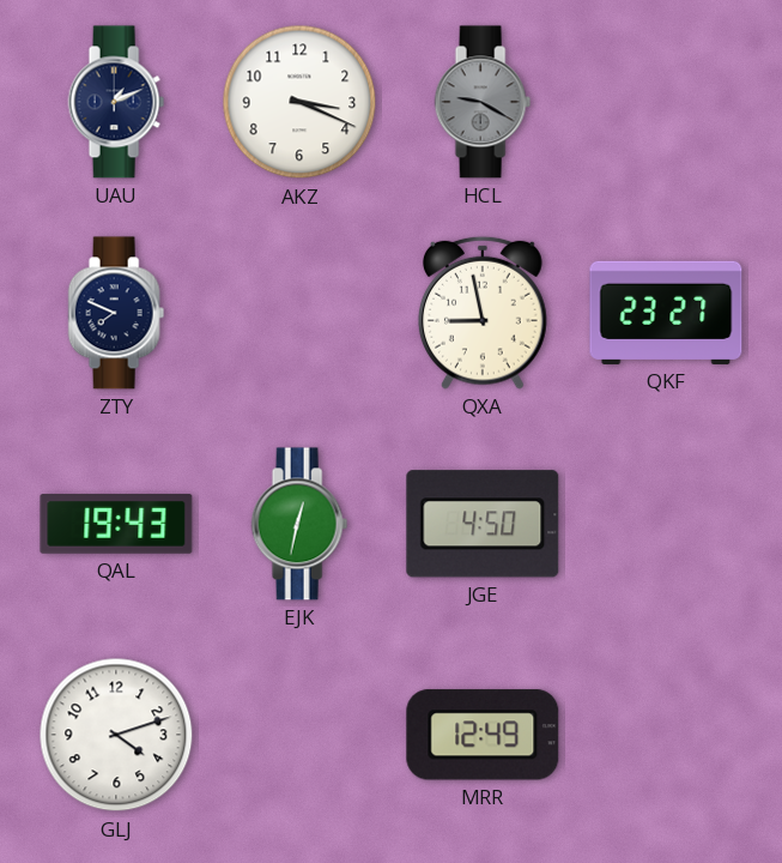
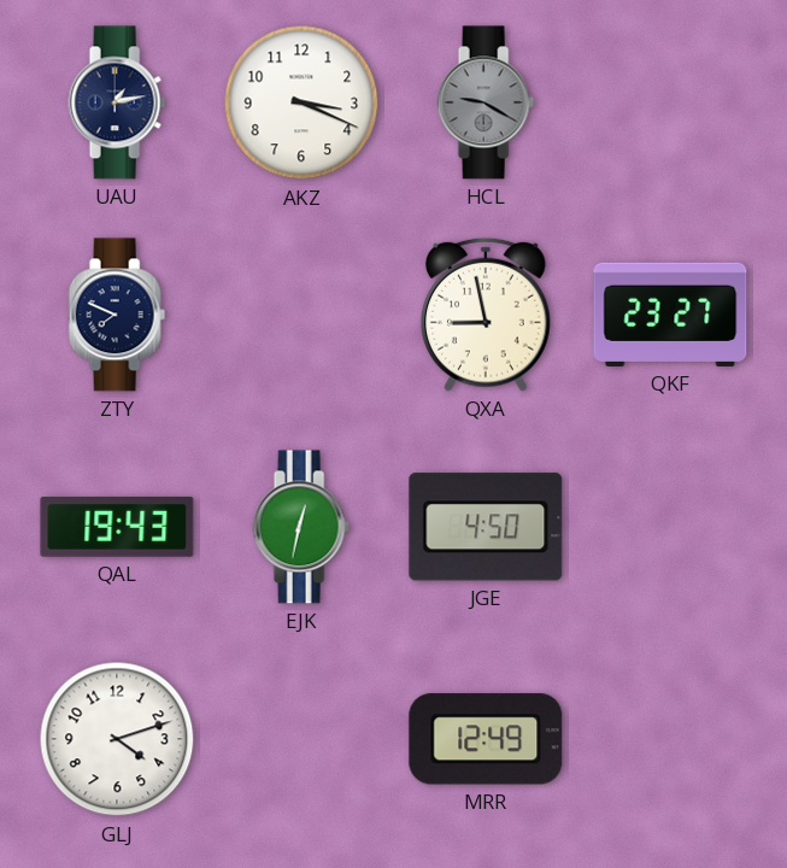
UAU: 1:11 -> 1:13
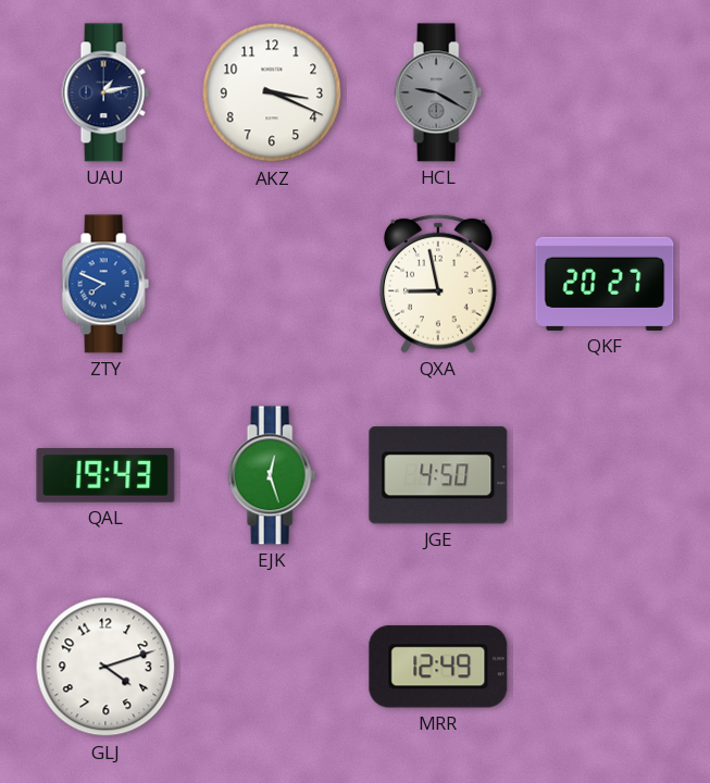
ZTY dial: navy -> blue
QKF: 23:27 -> 20:27
EJK: 12:32 -> 12:27
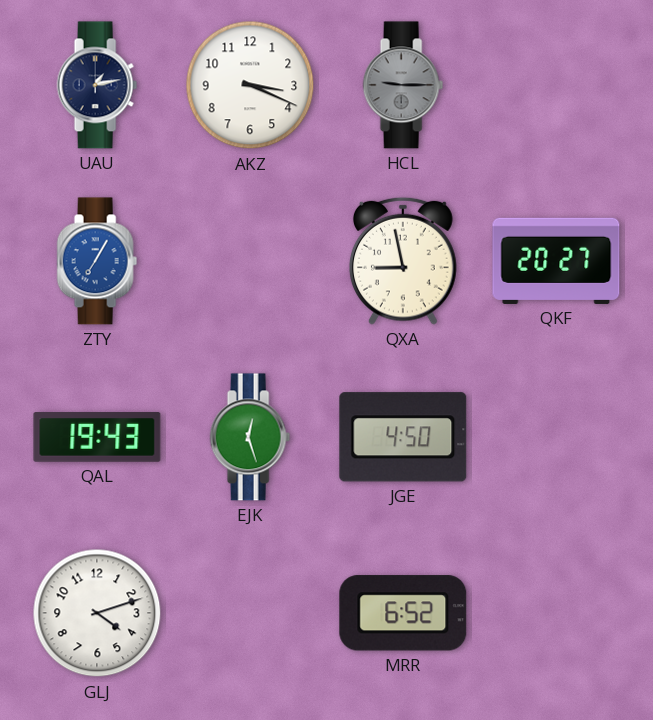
HCL: 9:20 -> 9:15
ZTY: 7:49 -> 7:05
MRR: 12:49 -> 6:52
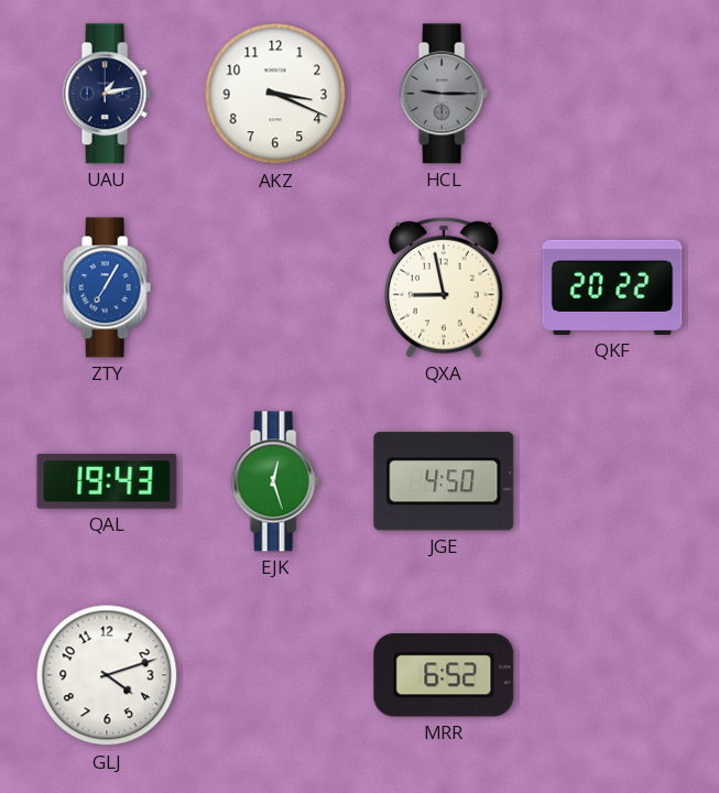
QKF: 20:27 -> 20:22
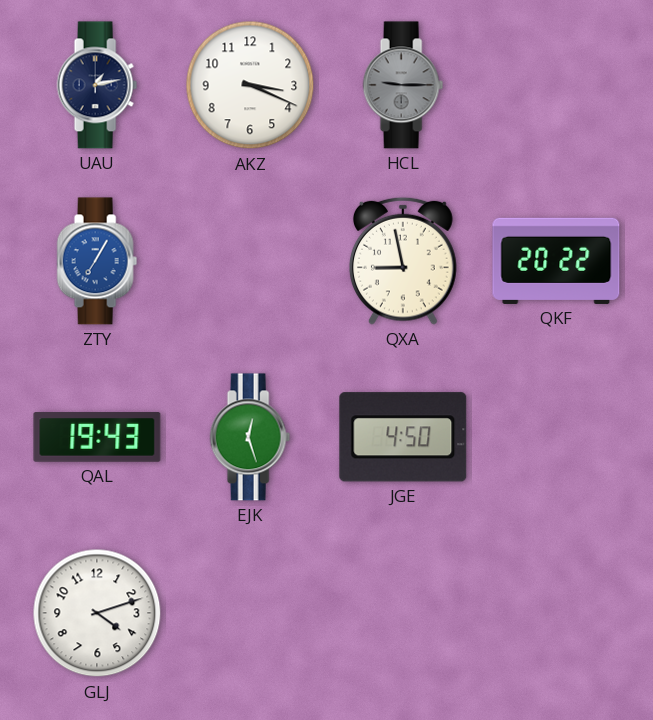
MRR: 6:52 -> none
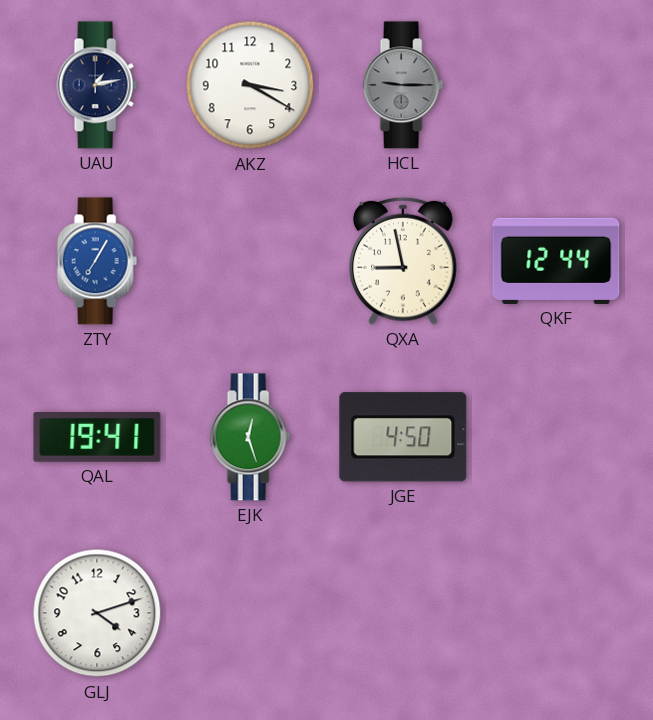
AKZ: 3:19 -> 3:20
QKF: 20:22 -> 12:44
QAL: 19:43 -> 19:41
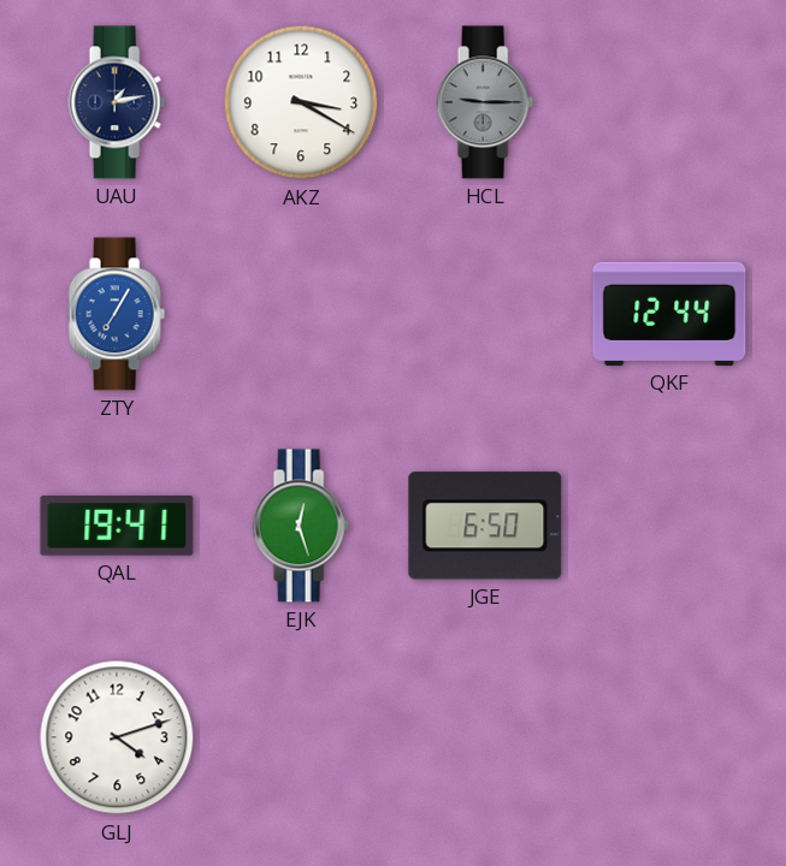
QXA: 8:58 -> none
JGE: 4:50 -> 6:50
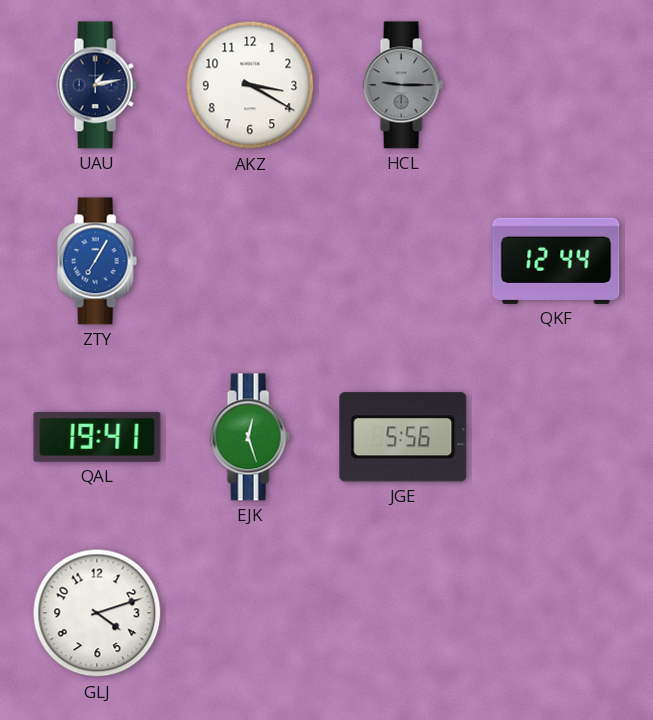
JGE: 6:50 -> 5:56
